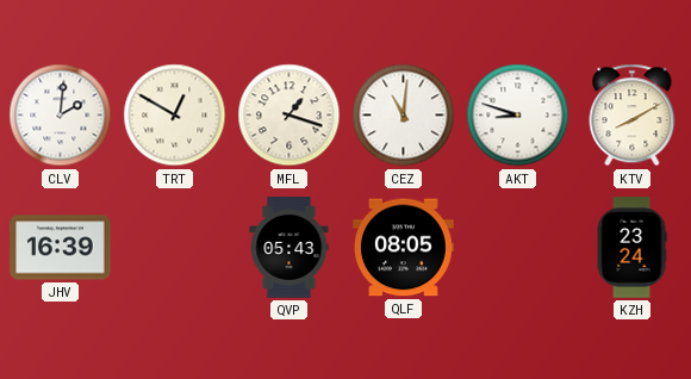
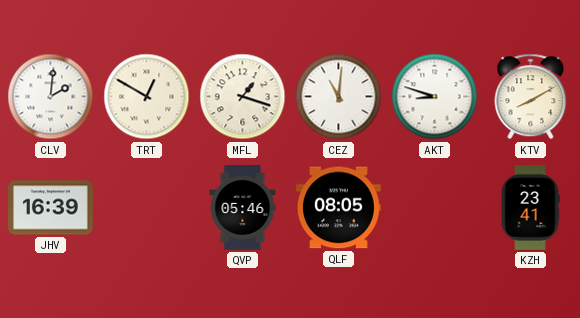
QVP: 05:43 -> 05:46
KZH: 23:24 -> 23:41
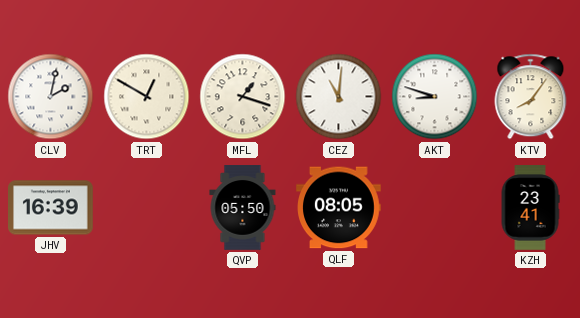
CLV: 2:01 -> 2:02
KTV: 8:10 -> 8:06
QVP: 05:46 -> 05:50
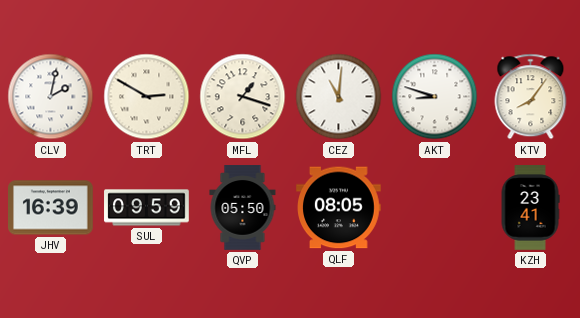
TRT: 12:50 -> 2:50
SUL: none -> 09:59
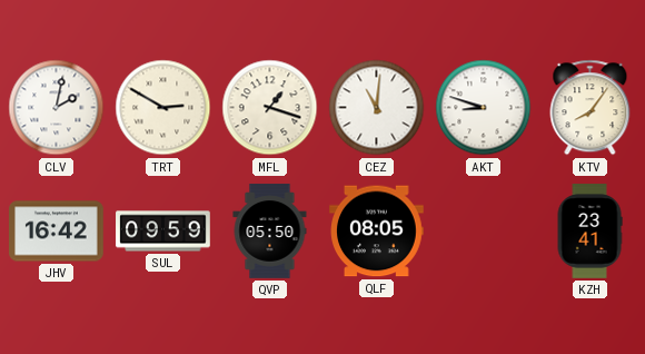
JHV: 16:39 -> 16:42
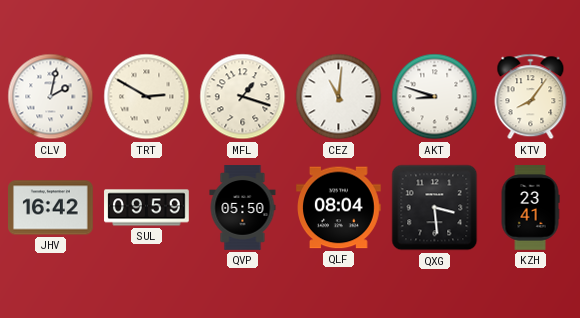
QLF: 08:05 -> 08:04
QXG: none -> 3:29
